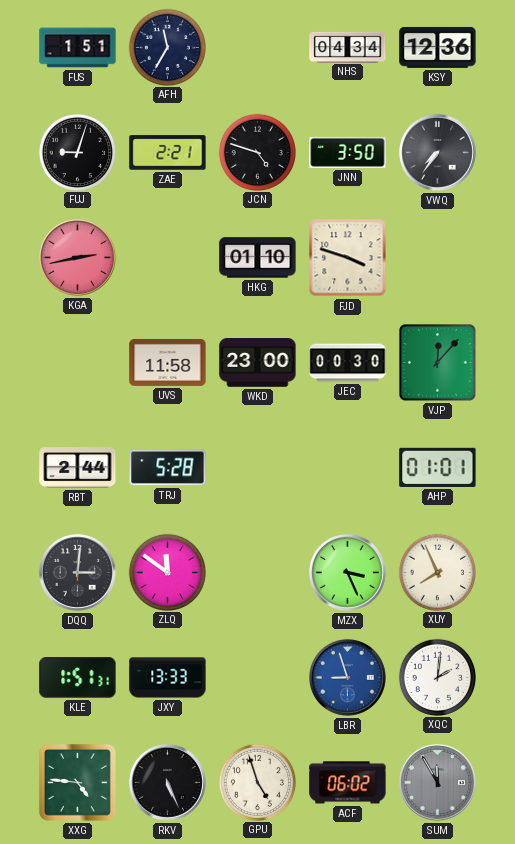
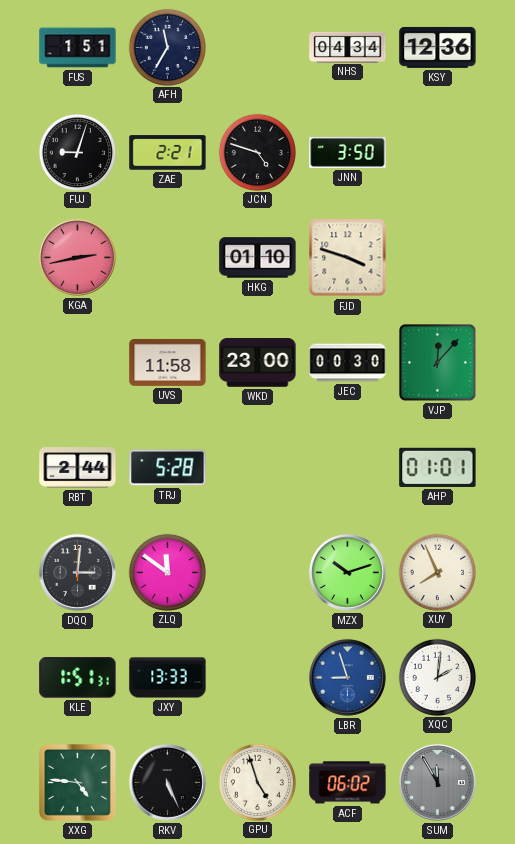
VWQ: 7:36 -> none
MZX: 3:26 -> 10:12
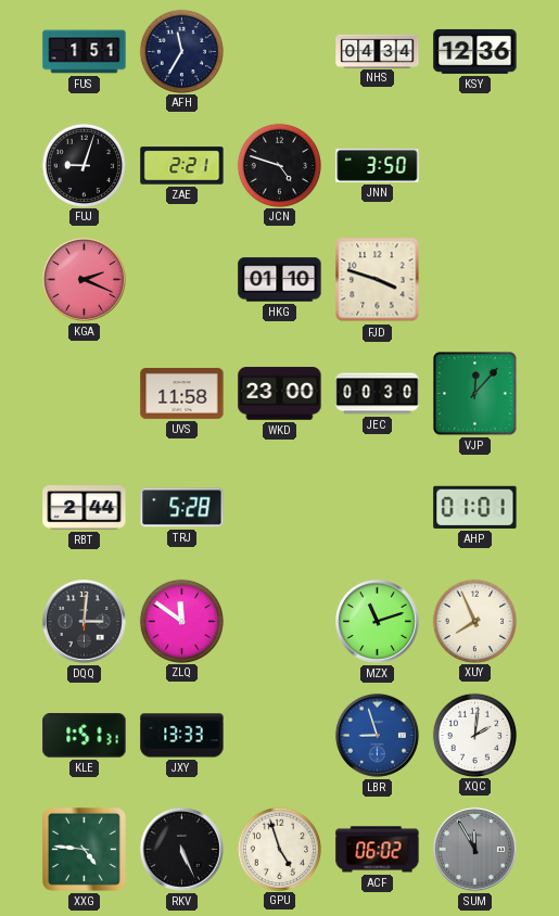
KGA: 2:43 -> 2:19
MZX: 10:12 -> 11:12
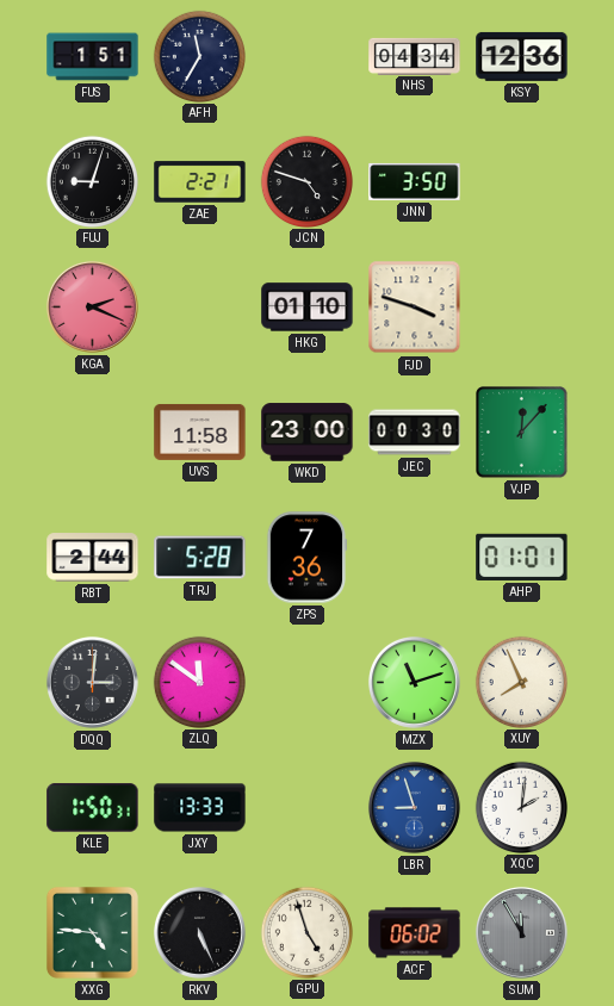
ZPS: none -> 7:36
KLE: 1:51 -> 1:50
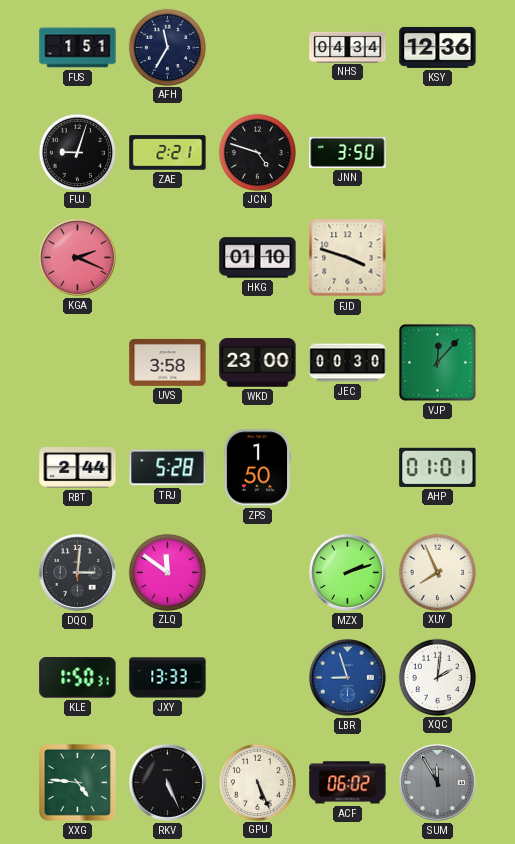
UVS: 11:58 -> 3:58
ZPS: 7:36 -> 1:50
MZX: 11:12 -> 2:12
GPU: 4:57 -> 5:26
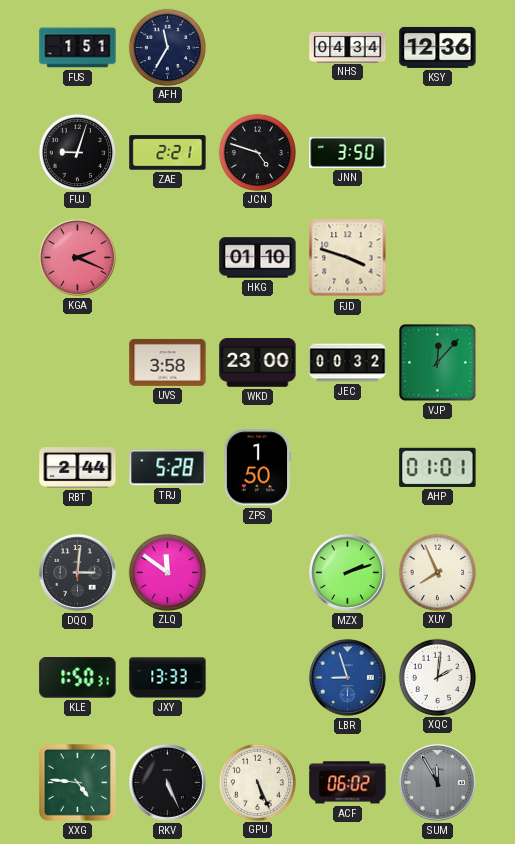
JEC: 00:30 -> 00:32
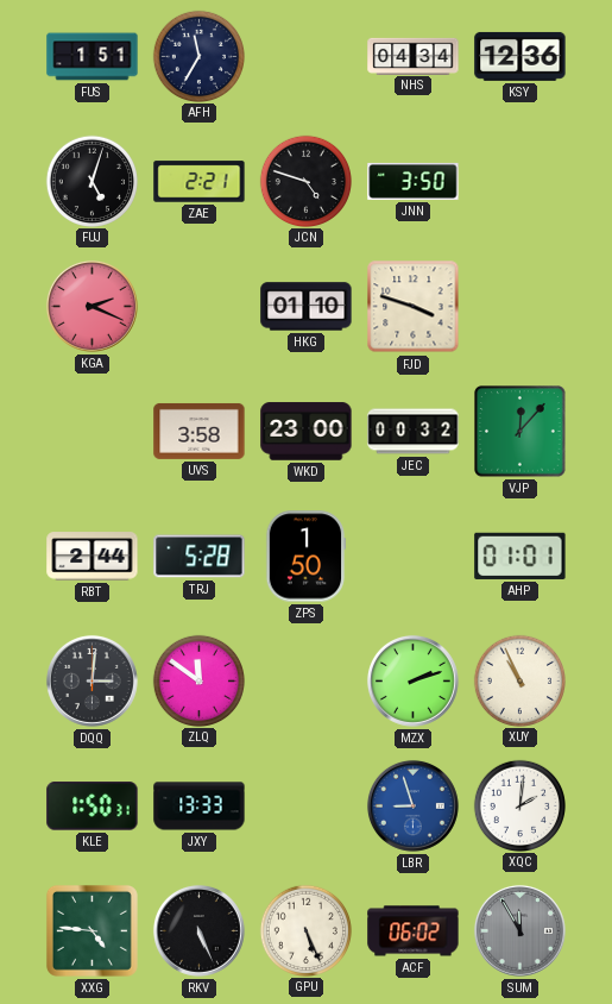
FUJ: 9:03 -> 5:03
XUY: 7:56 -> 10:56
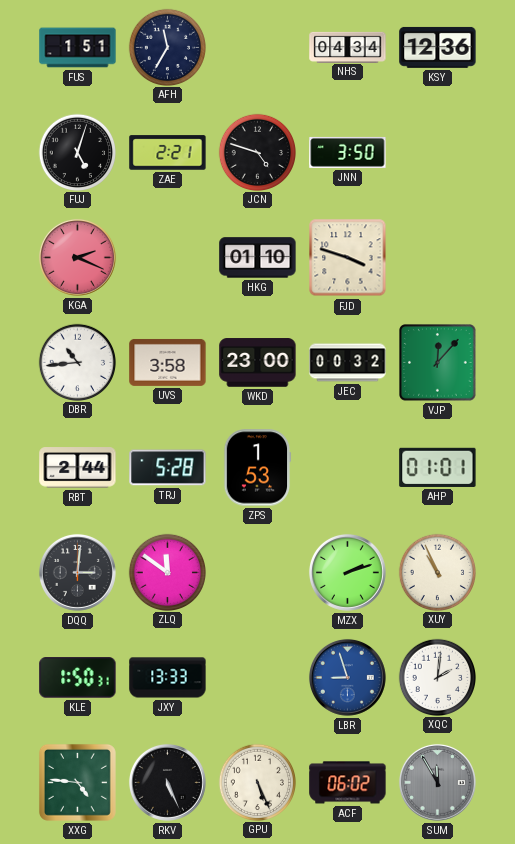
DBR: none -> 10:44
ZPS: 1:50 -> 1:53
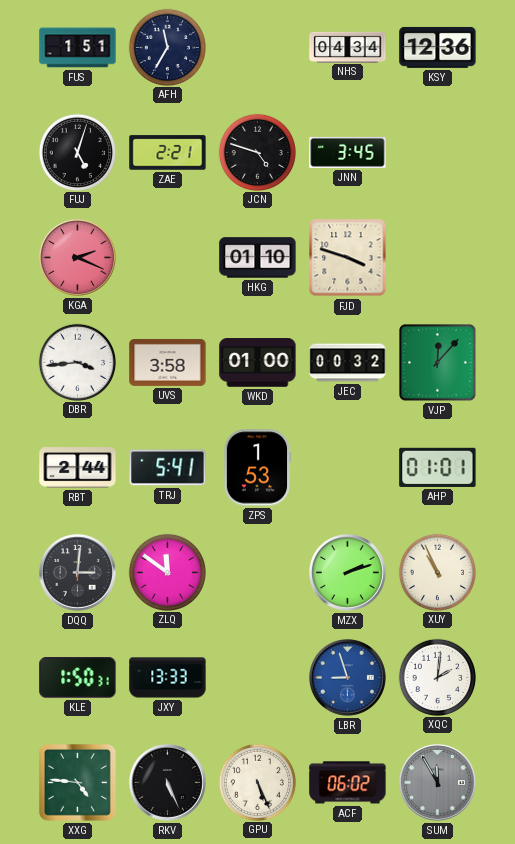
JNN: 3:50 -> 3:45
DBR: 10:44 -> 3:44
WKD: 23:00 -> 01:00
TRJ: 5:28 -> 5:41
